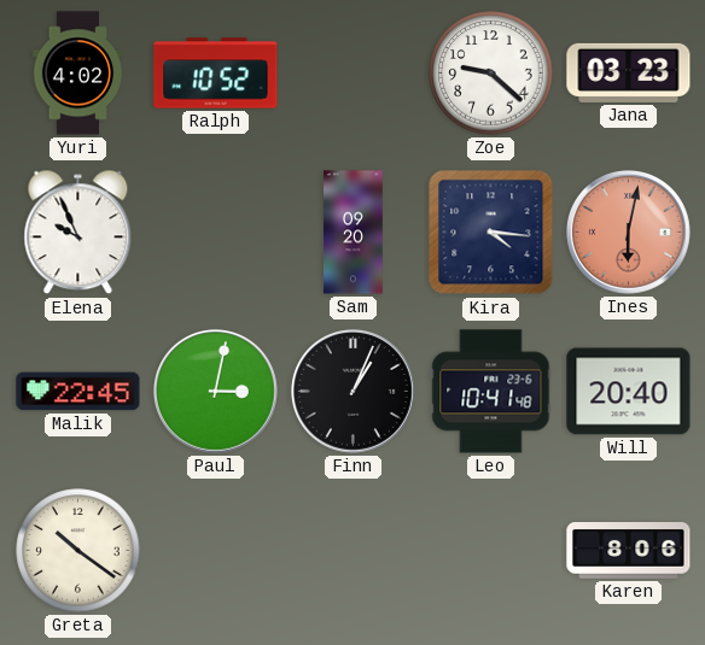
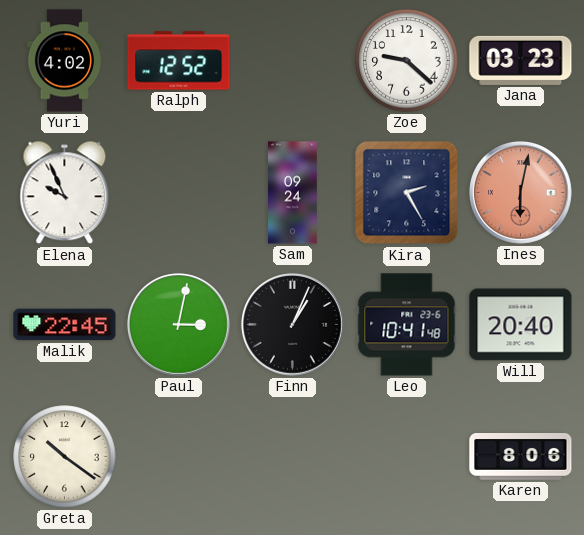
Ralph: 10:52 -> 12:52
Sam: 09:20 -> 09:24
Kira: 4:16 -> 2:25
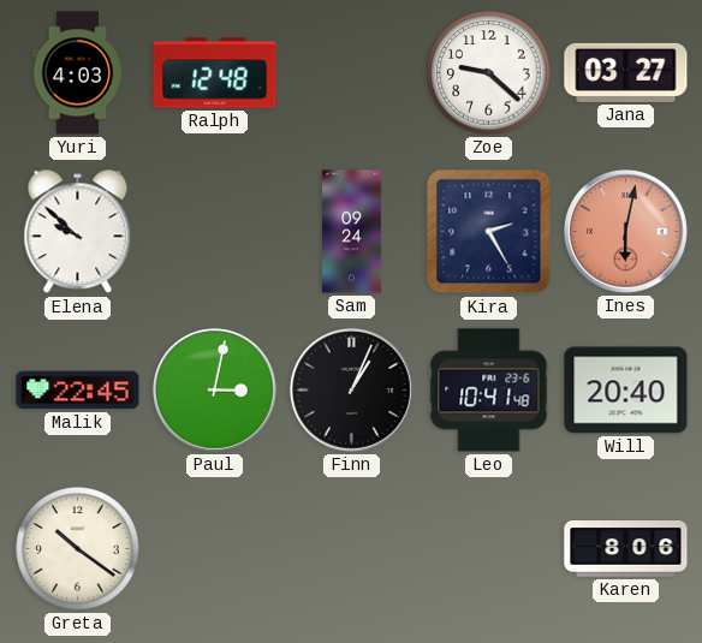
Yuri: 4:02 -> 4:03
Ralph: 12:52 -> 12:48
Jana: 03:23 -> 03:27
Elena: 9:56 -> 9:52
